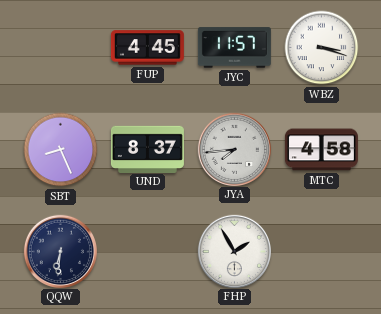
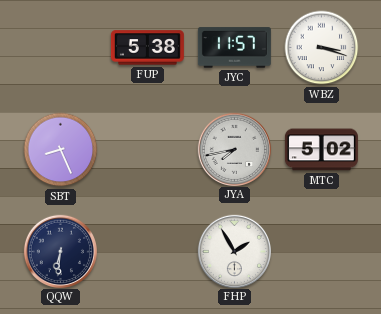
FUP: 4:45 -> 5:38
UND: 8:37 -> none
JYA: 7:44 -> 7:43
MTC: 4:58 -> 5:02
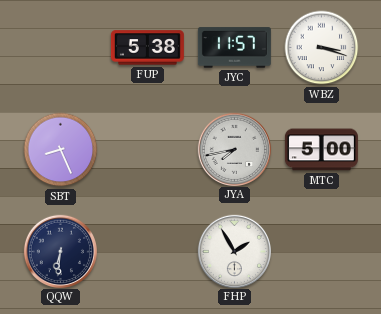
MTC: 5:02 -> 5:00
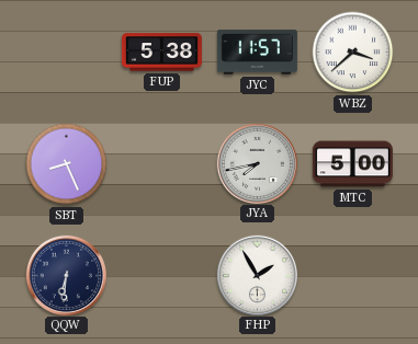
WBZ: 3:18 -> 3:38
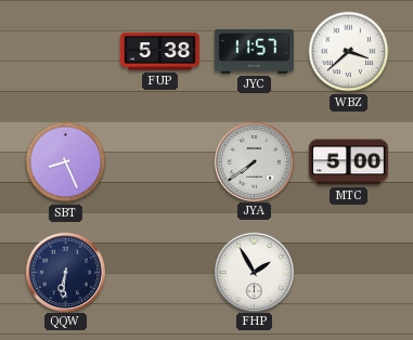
JYA: 7:43 -> 7:39
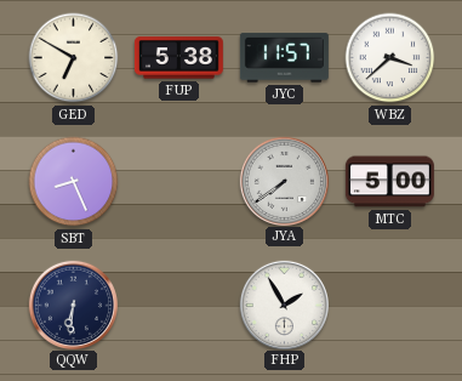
GED: none -> 6:50
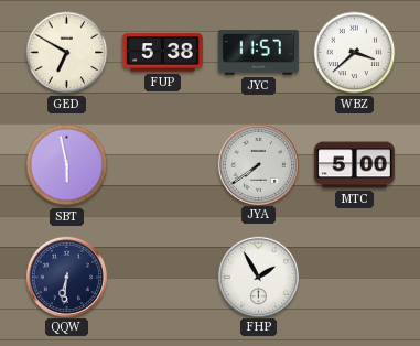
SBT: 8:26 -> 5:58
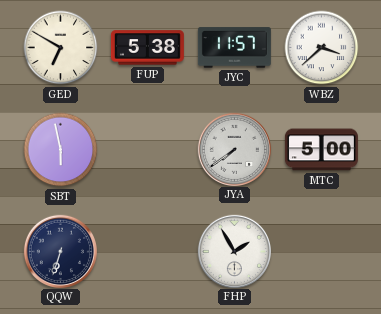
QQW: 6:31 -> 6:33
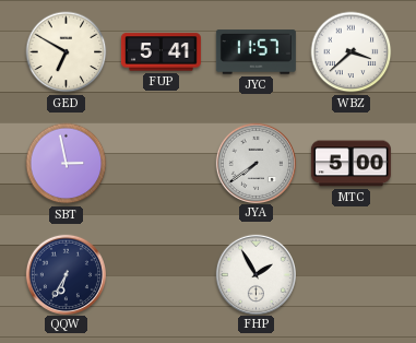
FUP: 5:38 -> 5:41
SBT: 5:58 -> 2:58
QQW: 6:33 -> 6:35
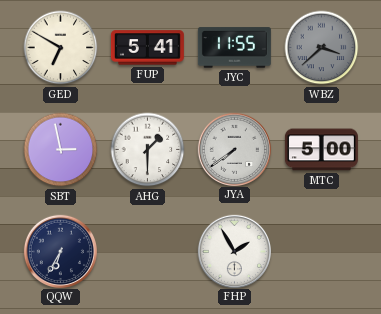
JYC: 11:57 -> 11:55
WBZ dial: white -> grey
AHG: none -> 1:30
